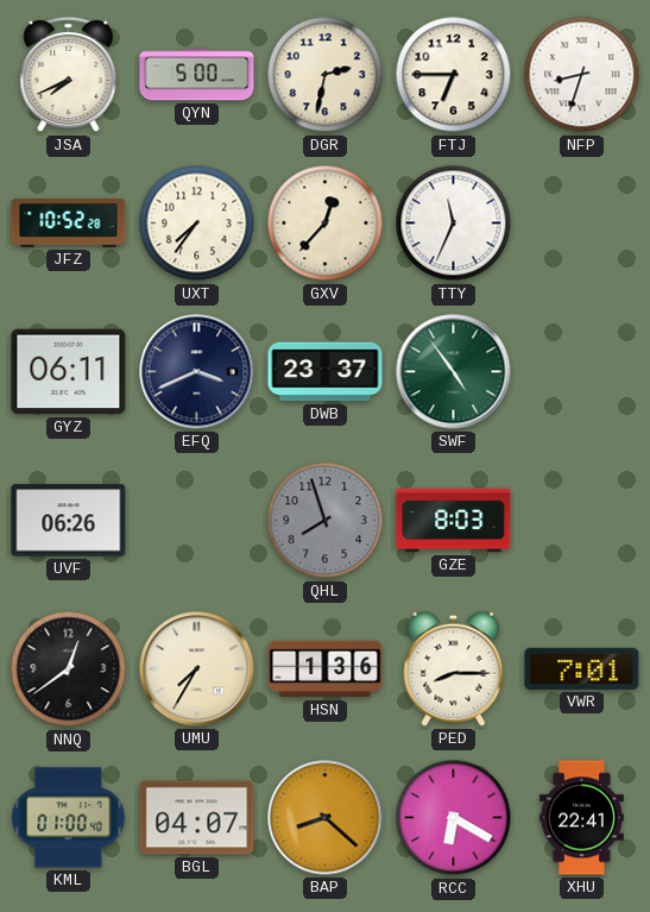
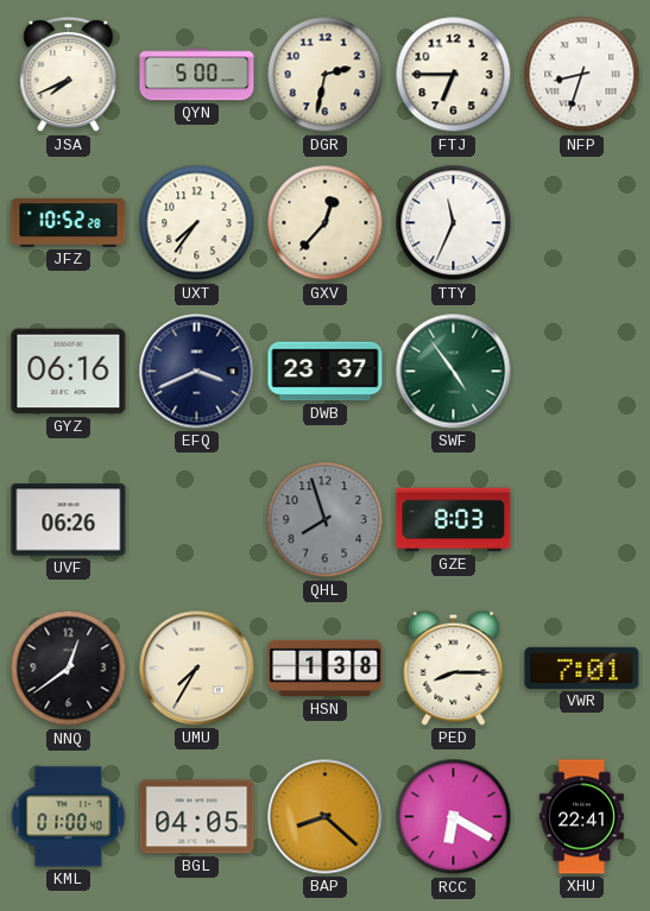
GYZ: 06:11 -> 06:16
HSN: 1:36 -> 1:38
BGL: 04:07 -> 04:05
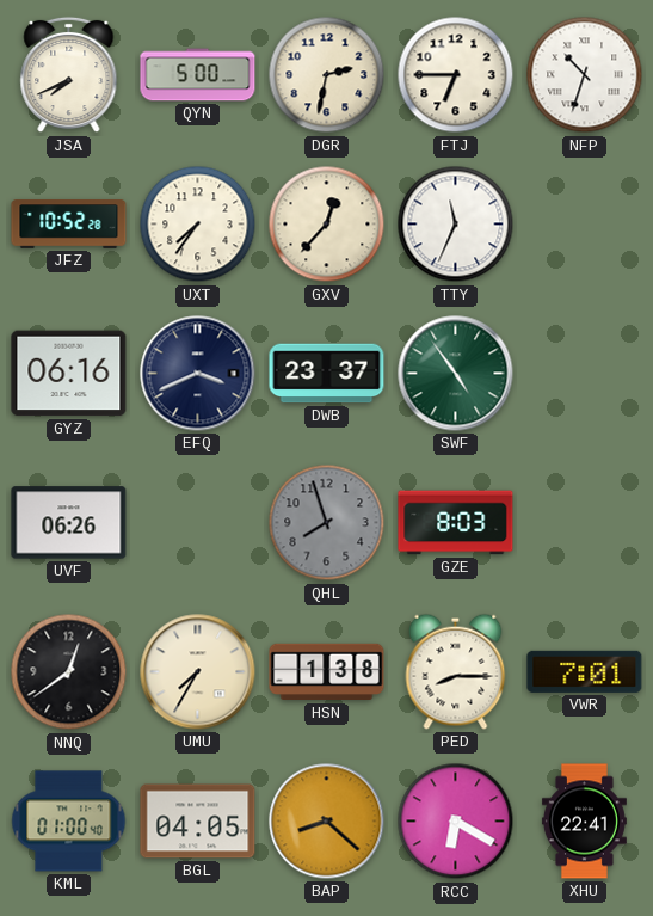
NFP: 8:33 -> 10:33
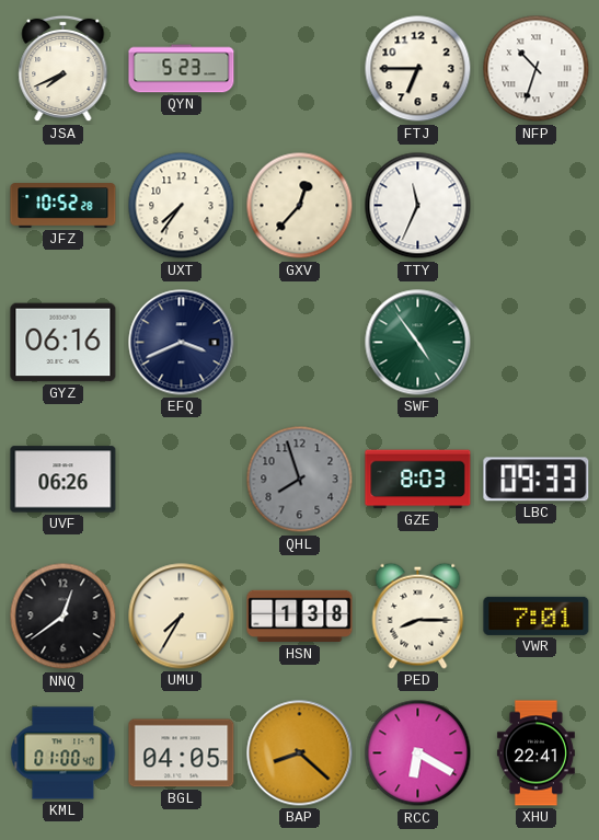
QYN: 5:00 -> 5:23
DGR: 2:32 -> none
DWB: 23:37 -> none
LBC: none -> 09:33
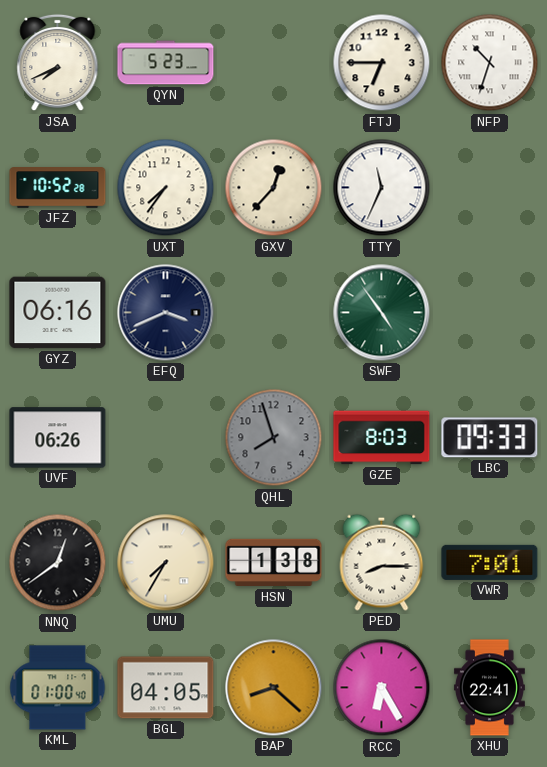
RCC: 6:20 -> 6:25
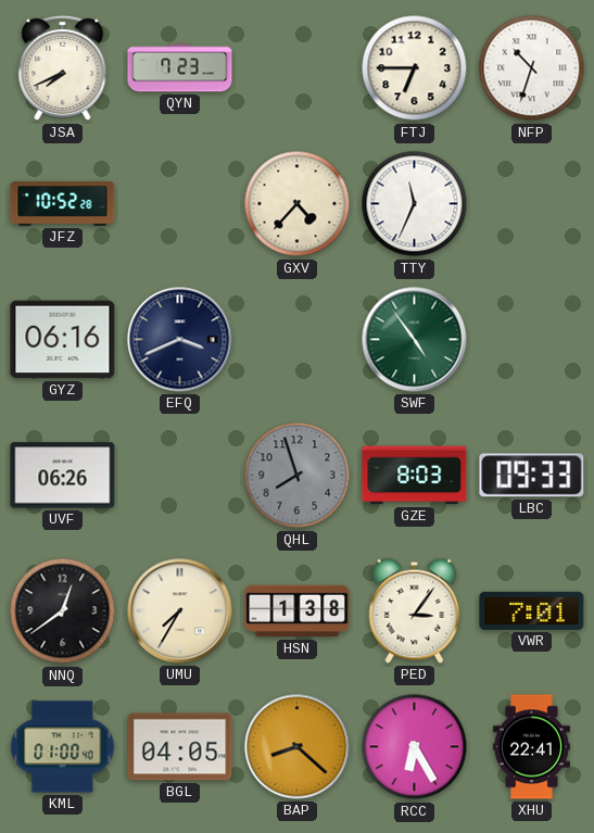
QYN: 5:23 -> 7:23
UXT: 7:36 -> none
GXV: 12:37 -> 4:37
PED: 8:15 -> 3:06
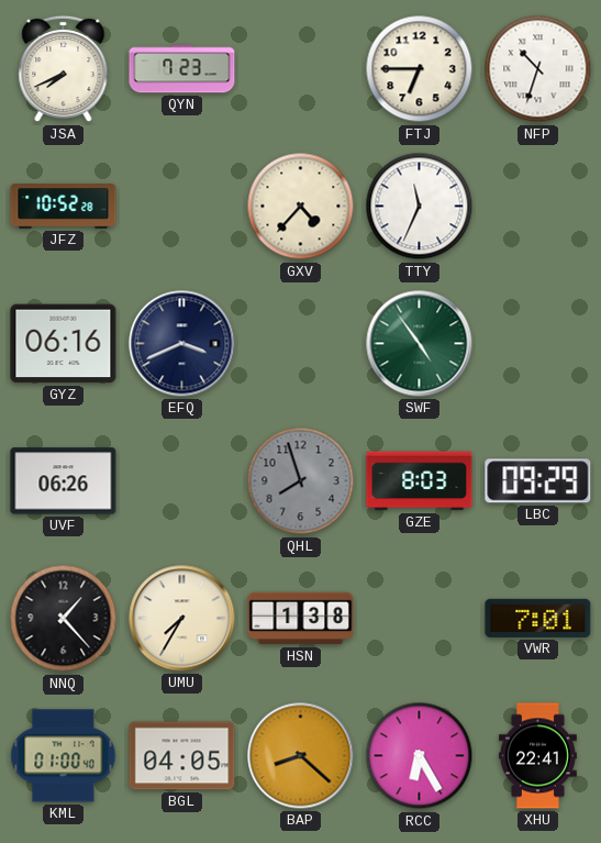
LBC: 09:33 -> 09:29
NNQ: 12:39 -> 1:23
PED: 3:06 -> none
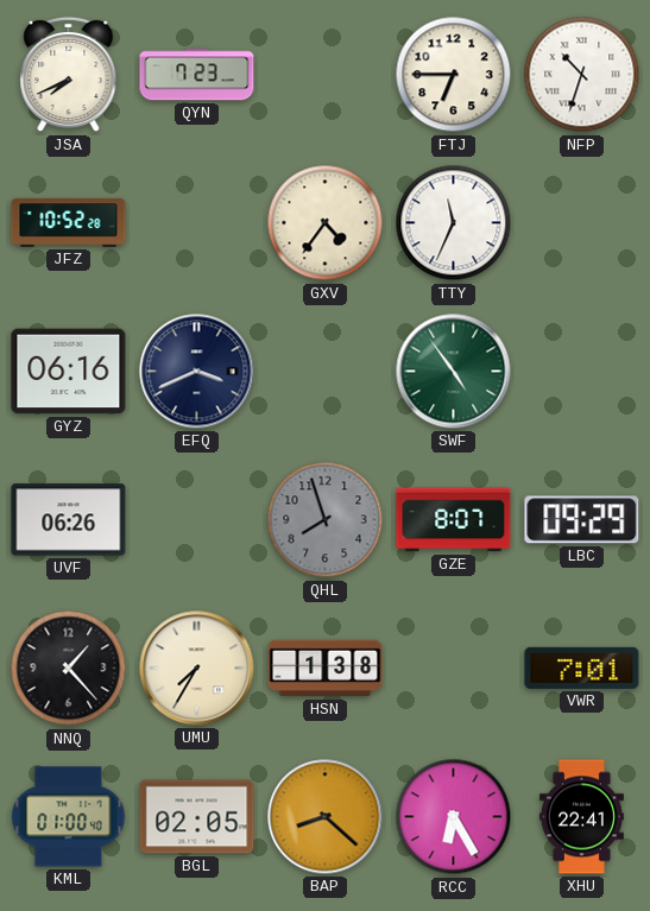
GXV: 4:37 -> 4:36
GZE: 8:03 -> 8:07
BGL: 04:05 -> 02:05
